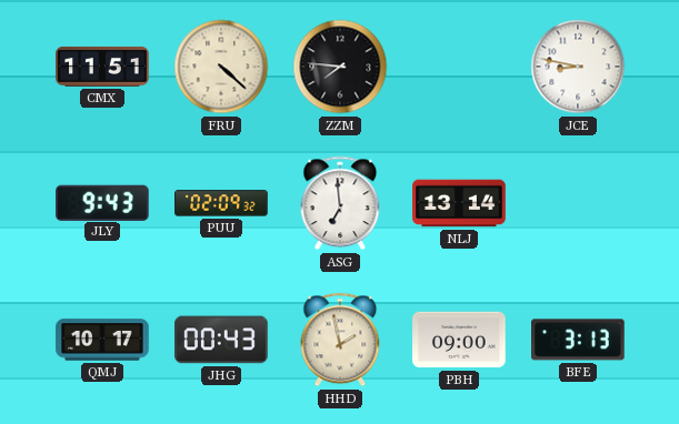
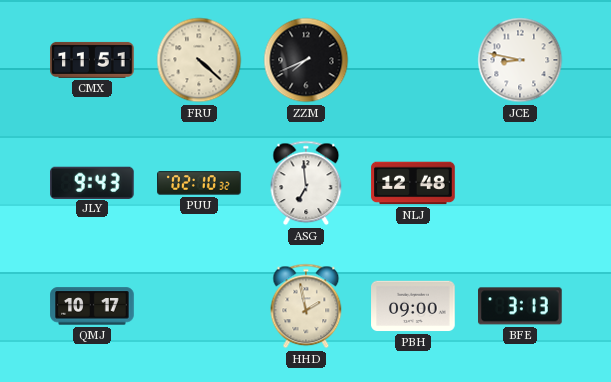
ZZM: 7:46 -> 7:41
PUU: 02:09 -> 02:10
NLJ: 13:14 -> 12:48
JHG: 00:43 -> none
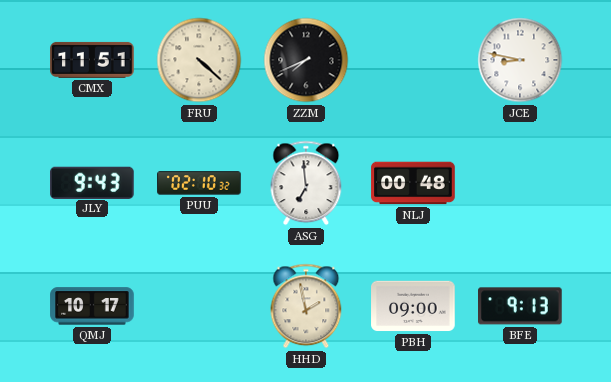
NLJ: 12:48 -> 00:48
BFE: 3:13 -> 9:13
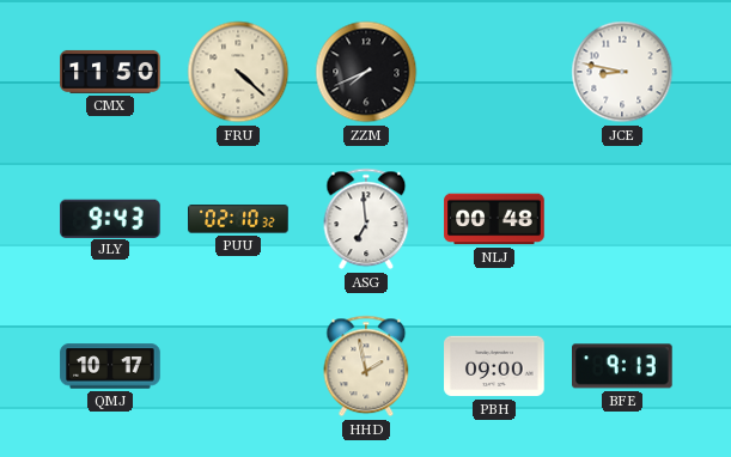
CMX: 11:51 -> 11:50
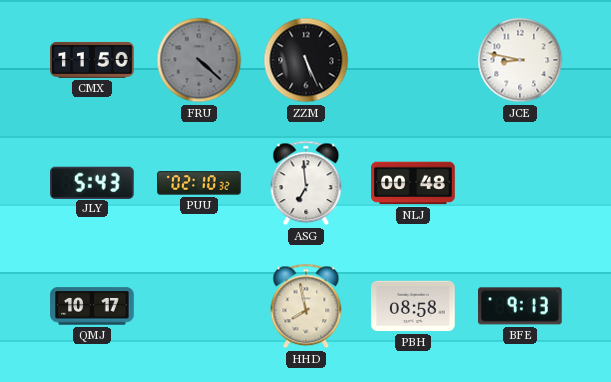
FRU dial: cream -> grey
ZZM: 7:41 -> 5:26
JLY: 9:43 -> 5:43
HHD: 1:58 -> 7:58
PBH: 09:00 -> 08:58
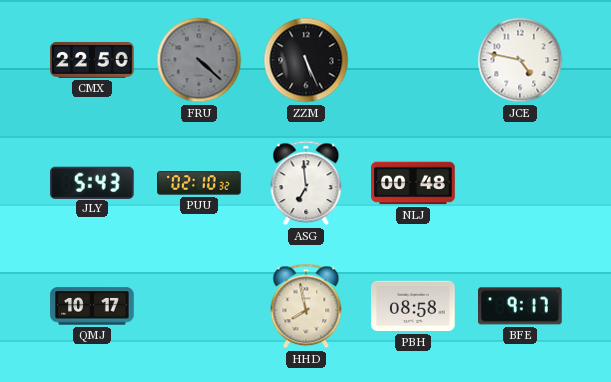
CMX: 11:50 -> 22:50
JCE: 8:47 -> 4:47
BFE: 9:13 -> 9:17
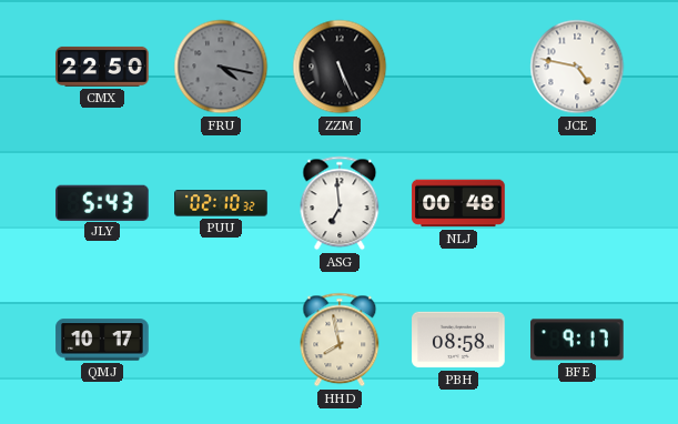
FRU: 4:22 -> 4:17
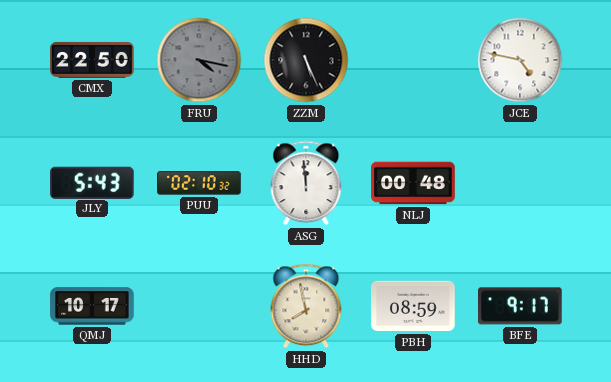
ASG: 6:59 -> 11:59
PBH: 08:58 -> 08:59
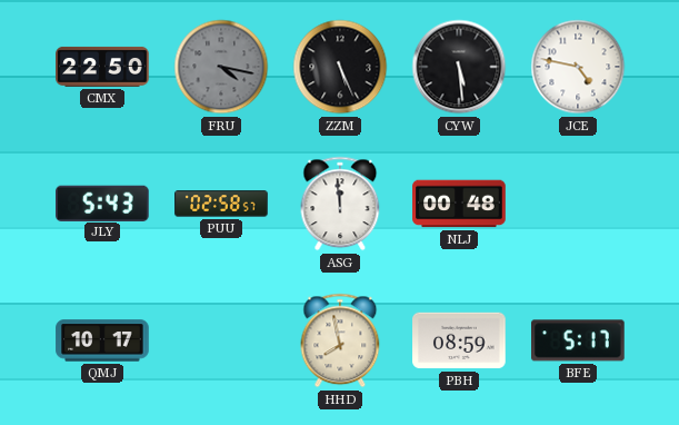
CYW: none -> 5:29
PUU: 02:10 -> 02:58
BFE: 9:17 -> 5:17
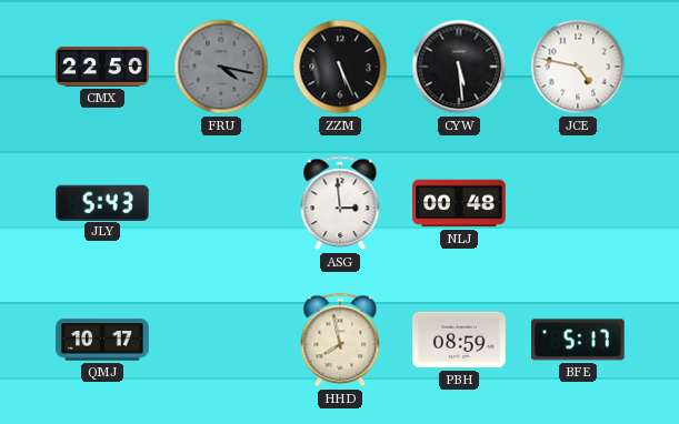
PUU: 02:58 -> none
ASG: 11:59 -> 2:59
